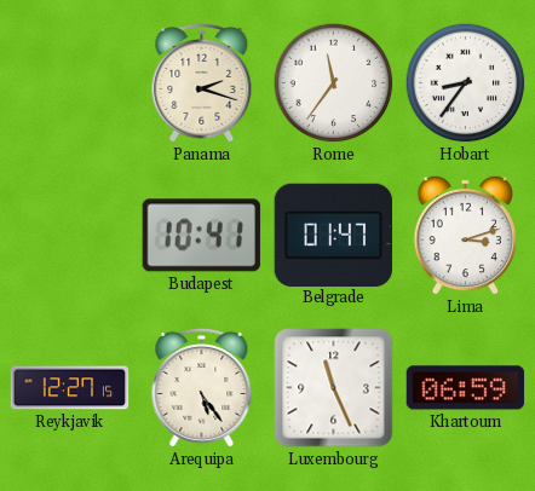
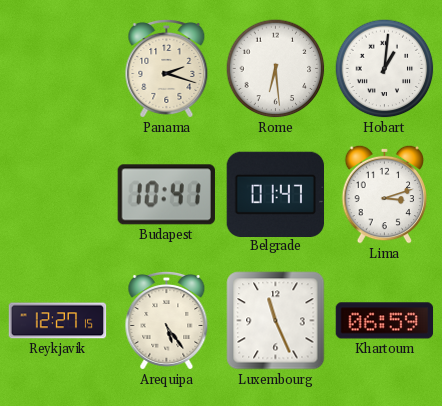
Rome: 11:36 -> 6:29
Hobart: 8:36 -> 1:01
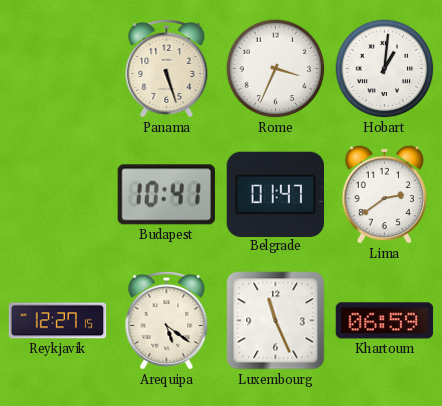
Panama: 2:18 -> 5:27
Rome: 6:29 -> 3:34
Lima: 3:12 -> 2:39
Arequipa: 5:24 -> 5:21
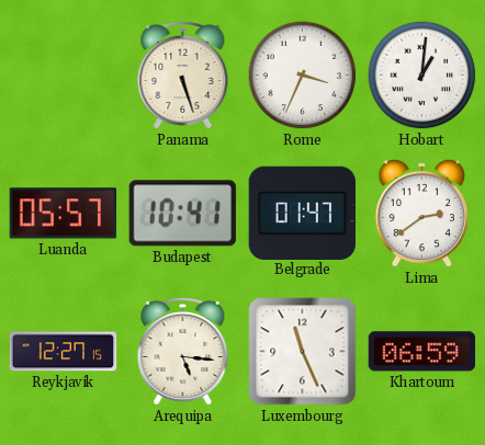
Luanda: none -> 05:57
Arequipa: 5:21 -> 5:16
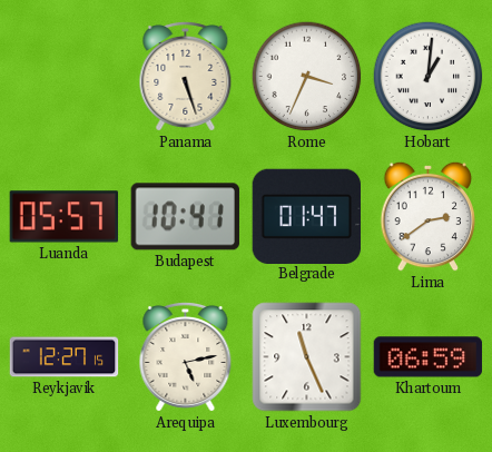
Arequipa: 5:16 -> 5:13
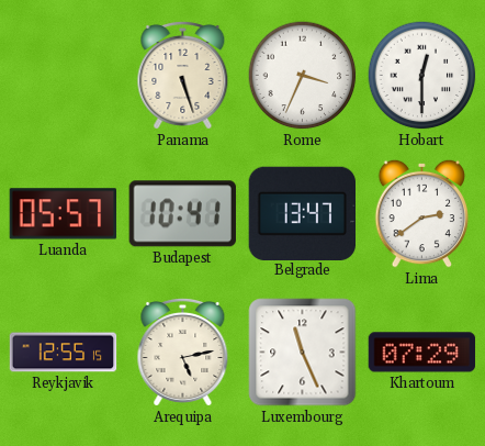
Hobart: 1:01 -> 12:30
Belgrade: 01:47 -> 13:47
Reykjavik: 12:27 -> 12:55
Khartoum: 06:59 -> 07:29
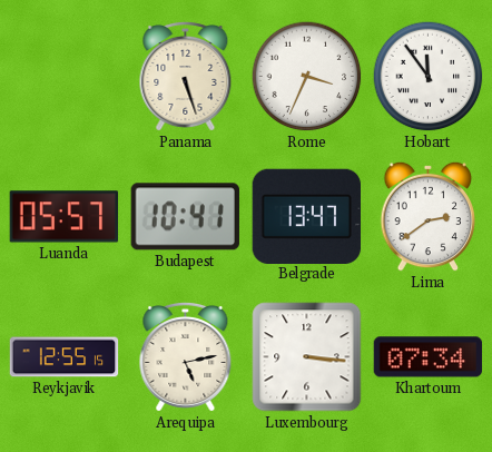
Hobart: 12:30 -> 11:54
Luxembourg: 11:26 -> 3:16
Khartoum: 07:29 -> 07:34
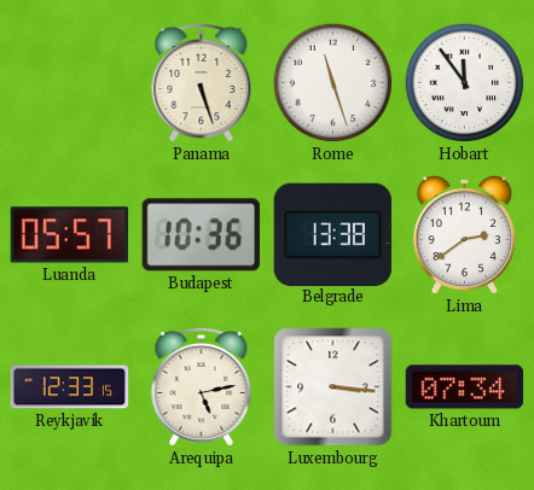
Rome: 3:34 -> 11:27
Budapest: 10:41 -> 10:36
Belgrade: 13:47 -> 13:38
Reykjavik: 12:55 -> 12:33
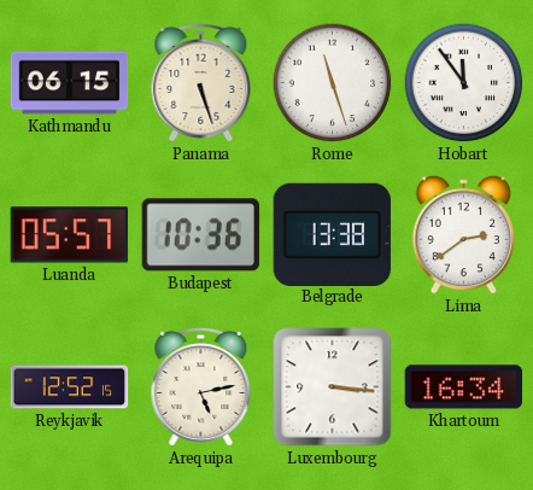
Kathmandu: none -> 06:15
Reykjavik: 12:33 -> 12:52
Khartoum: 07:34 -> 16:34
